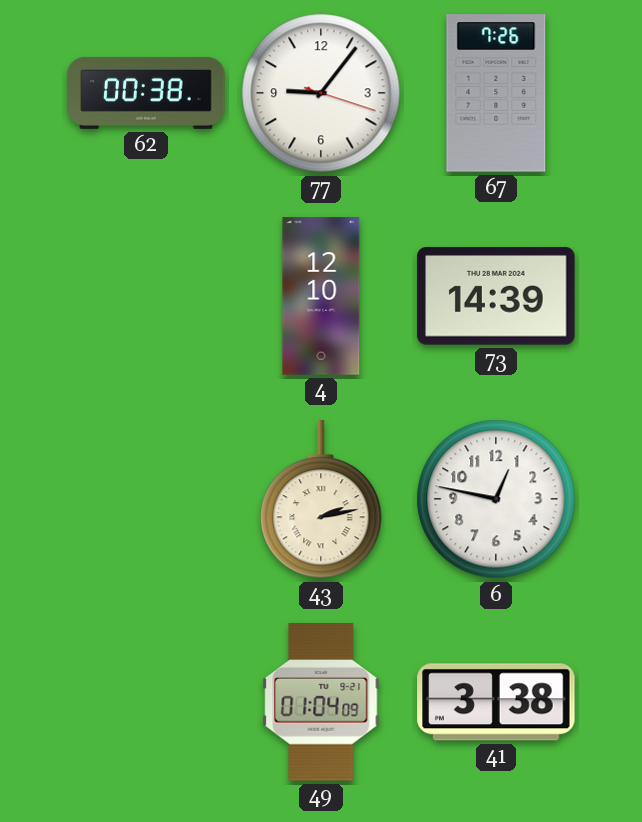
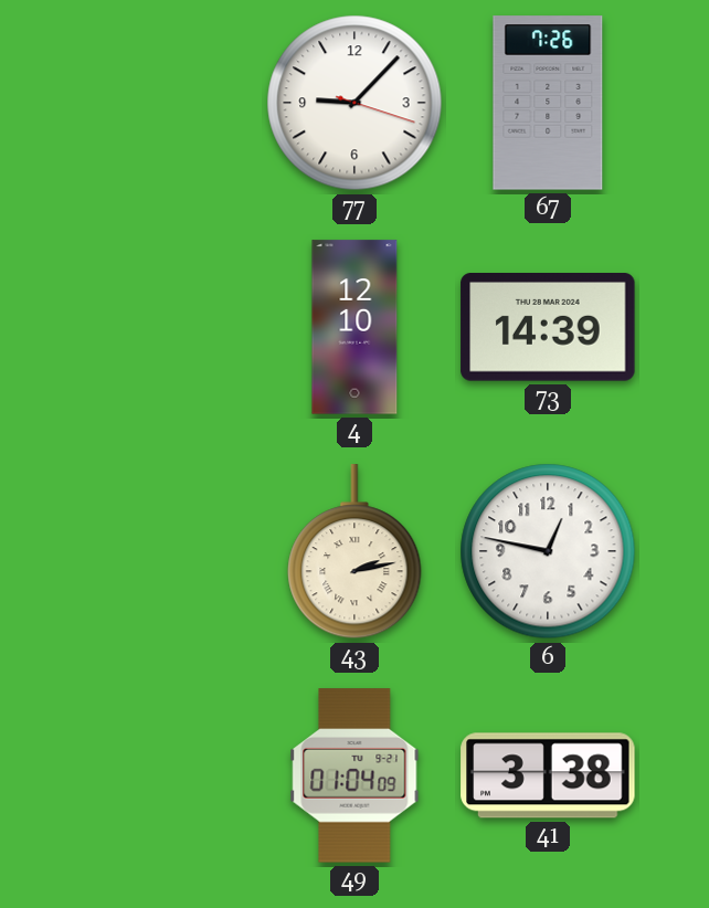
62: 00:38 -> none
77: 9:06 -> 9:07
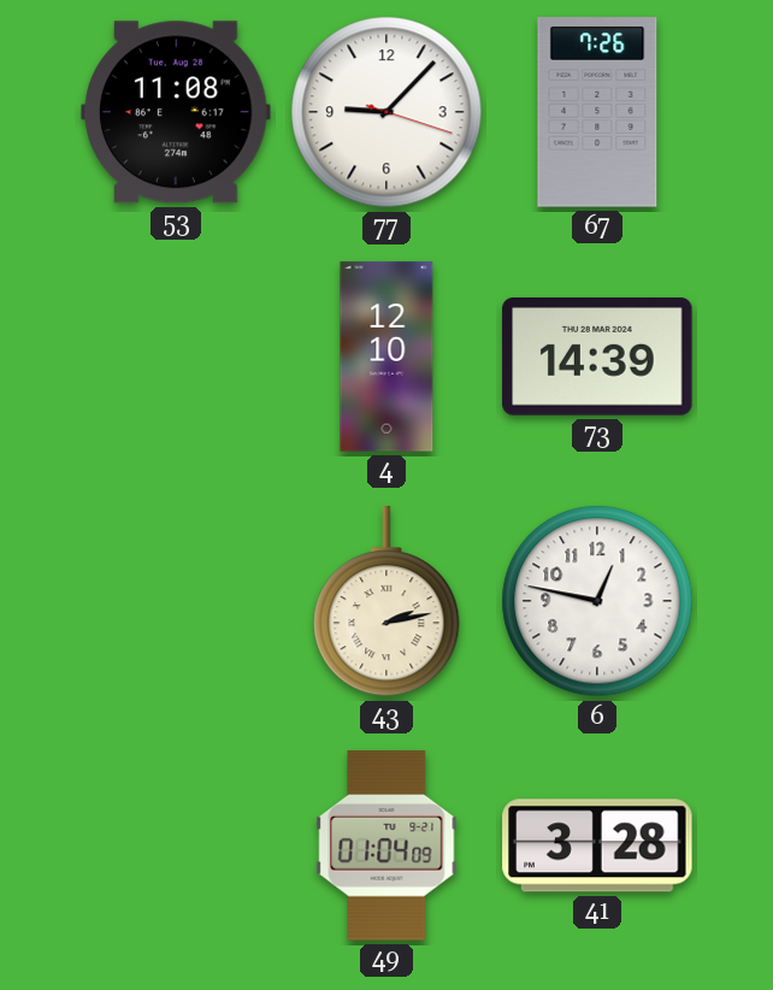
53: none -> 11:08
41: 3:38 -> 3:28
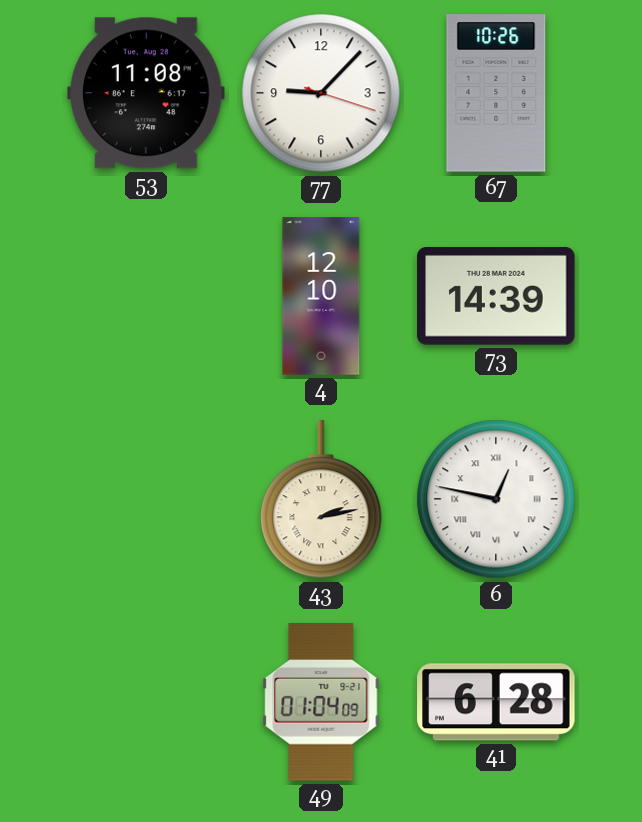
67: 7:26 -> 10:26
6 numerals: Arabic -> Roman
41: 3:28 -> 6:28
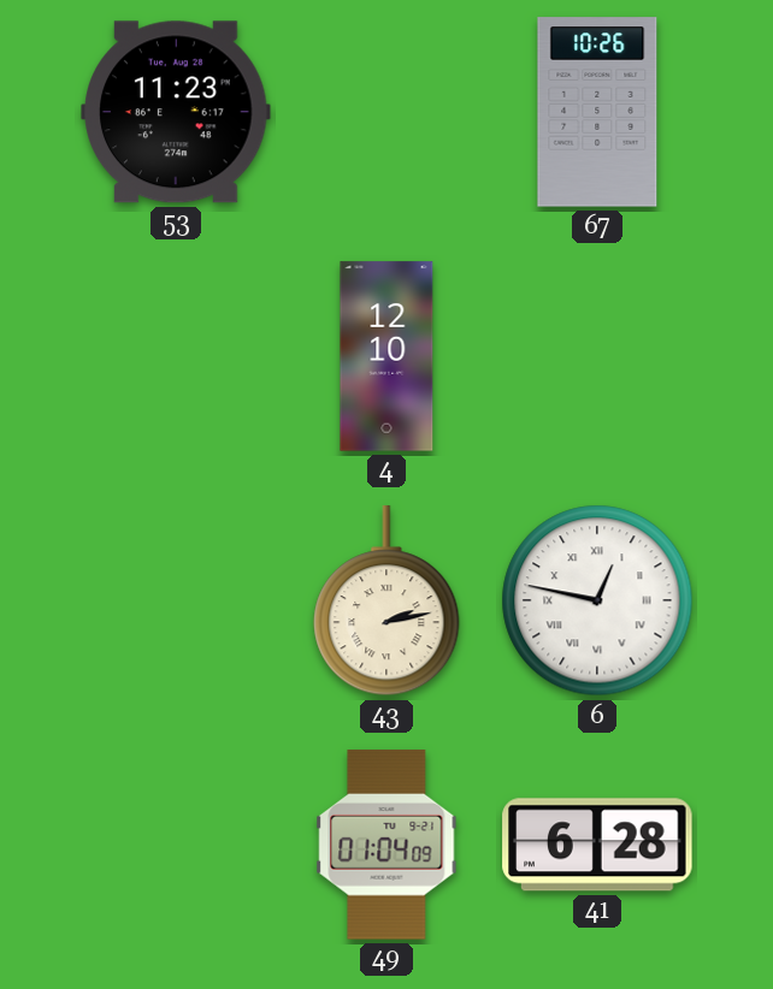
53: 11:08 -> 11:23
77: 9:07 -> none
73: 14:39 -> none
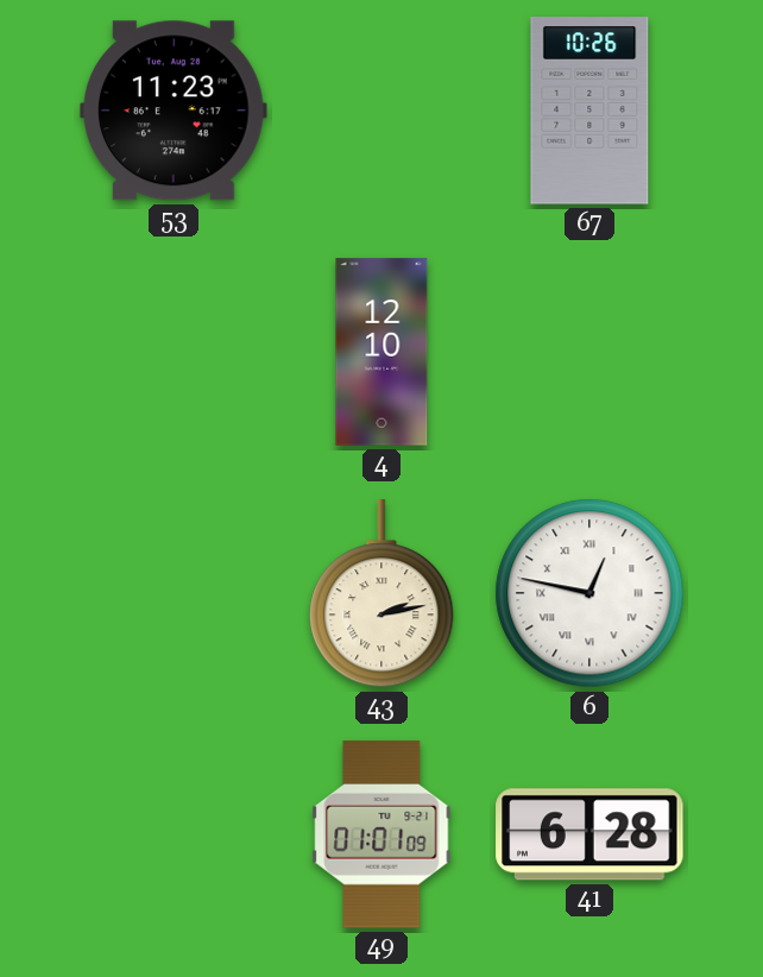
49: 01:04 -> 01:01
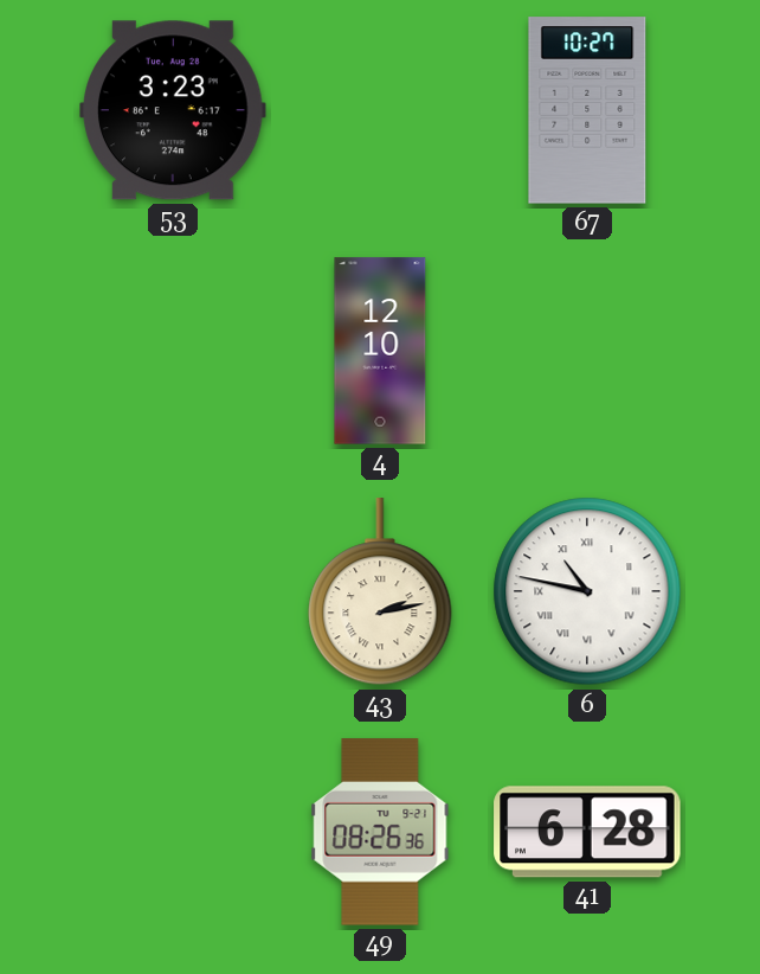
53: 11:23 -> 3:23
67: 10:26 -> 10:27
6: 12:47 -> 10:47
49: 01:01 -> 08:26
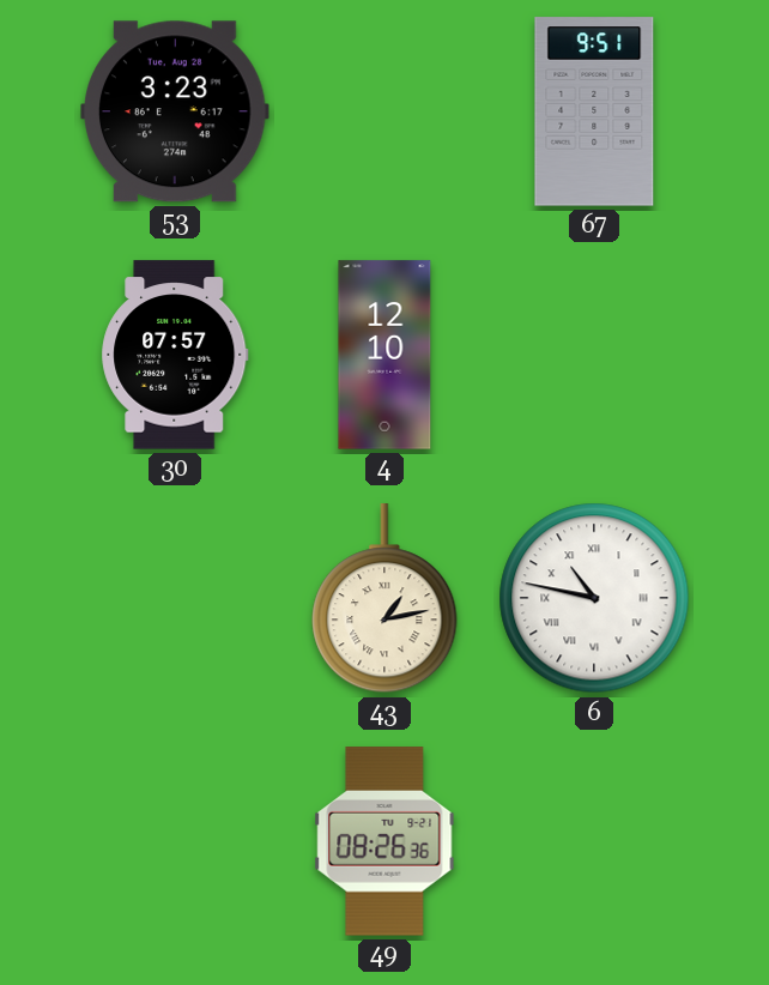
67: 10:27 -> 9:51
30: none -> 07:57
43: 2:13 -> 1:13
41: 6:28 -> none
